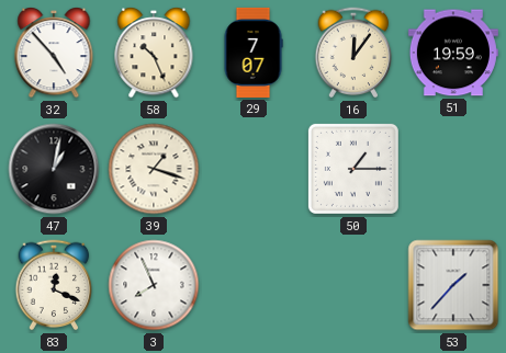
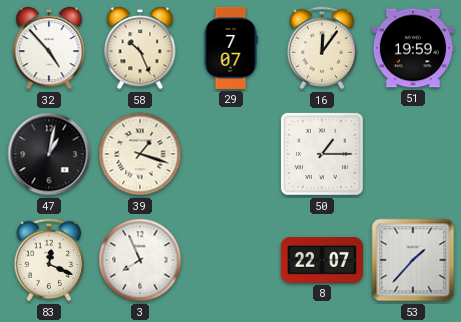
8: none -> 22:07
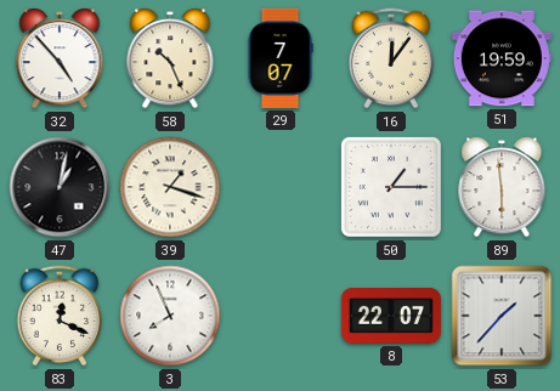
89: none -> 5:59
